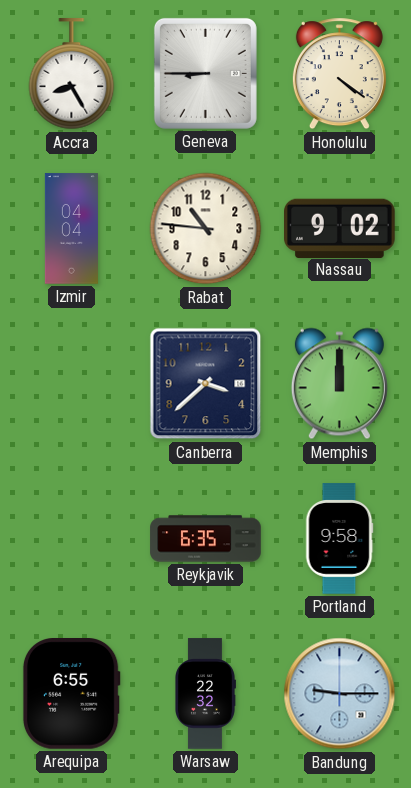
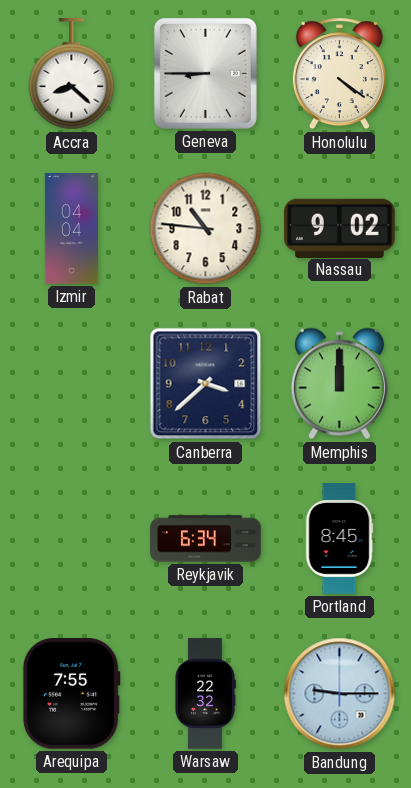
Accra: 8:25 -> 8:22
Reykjavik: 6:35 -> 6:34
Portland: 9:58 -> 8:45
Arequipa: 6:55 -> 7:55
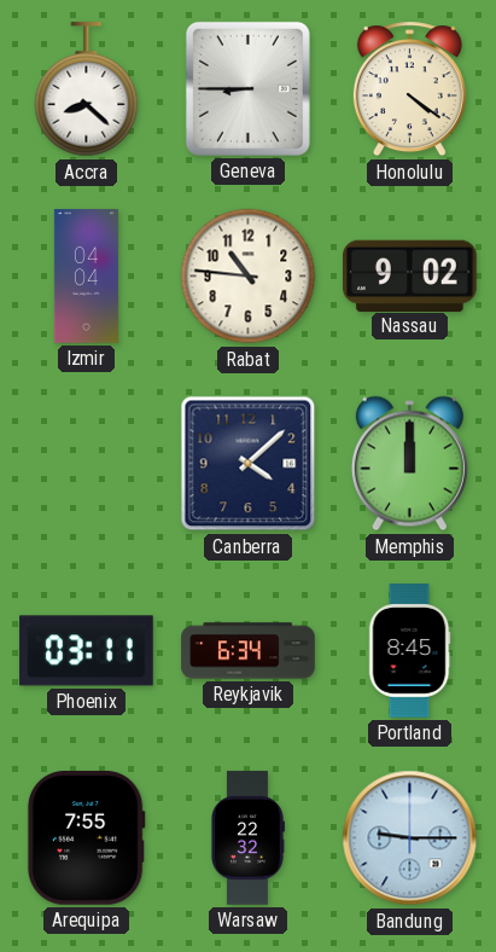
Canberra: 3:38 -> 4:08
Phoenix: none -> 03:11
